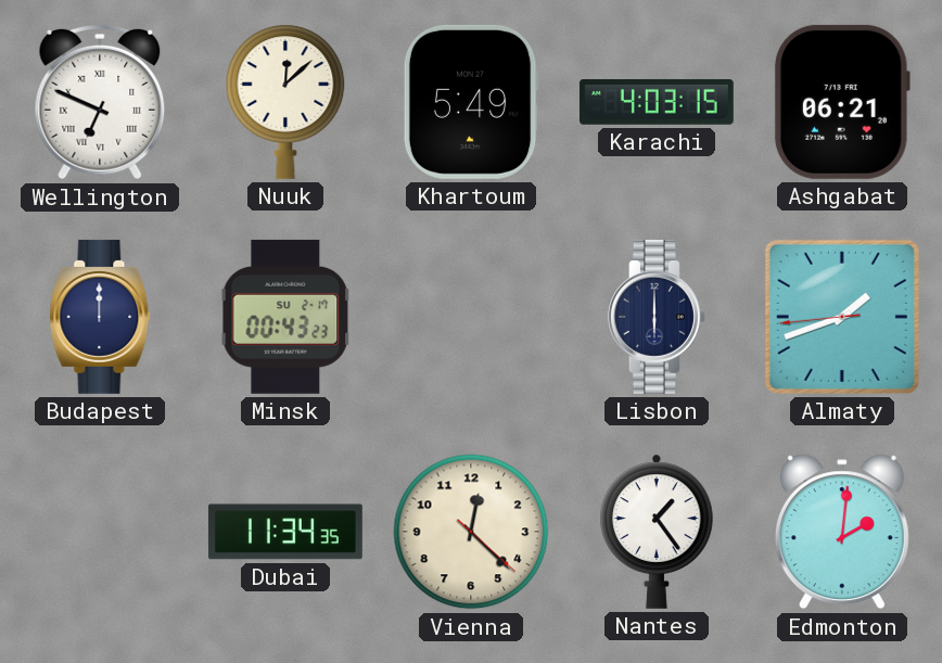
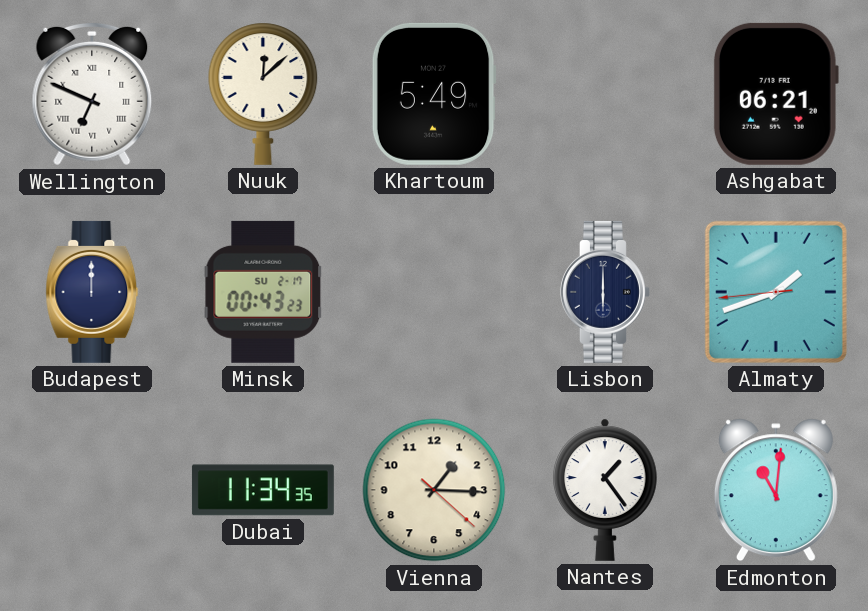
Karachi: 4:03 -> none
Vienna: 12:22 -> 1:15
Edmonton: 2:01 -> 11:01
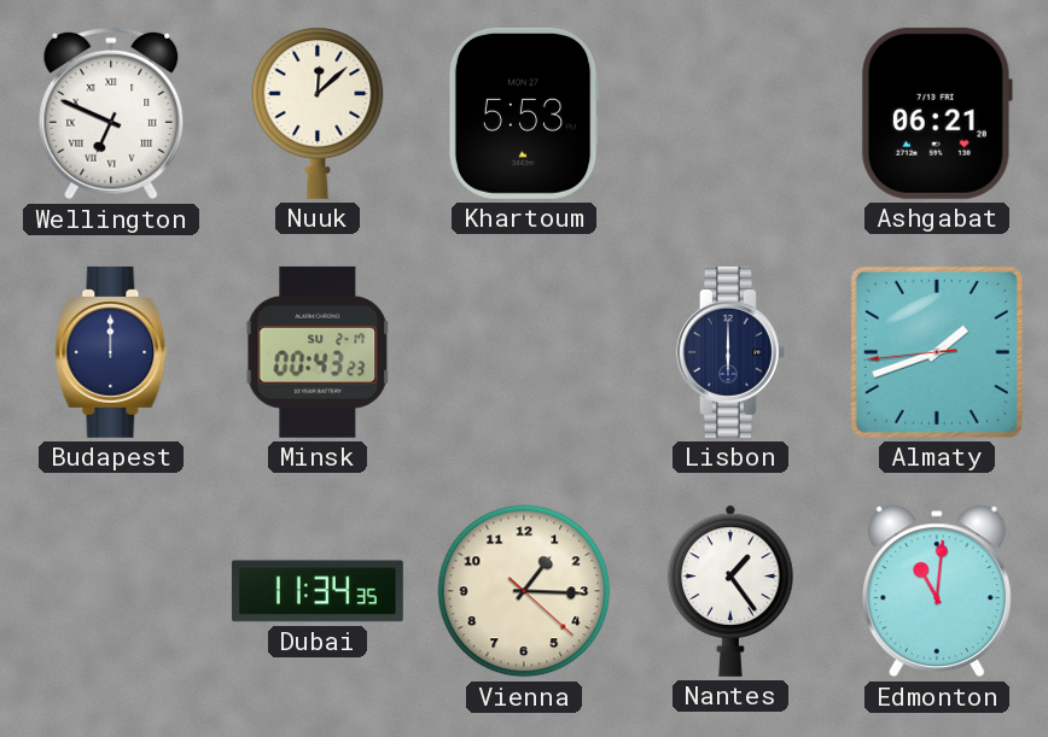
Khartoum: 5:49 -> 5:53
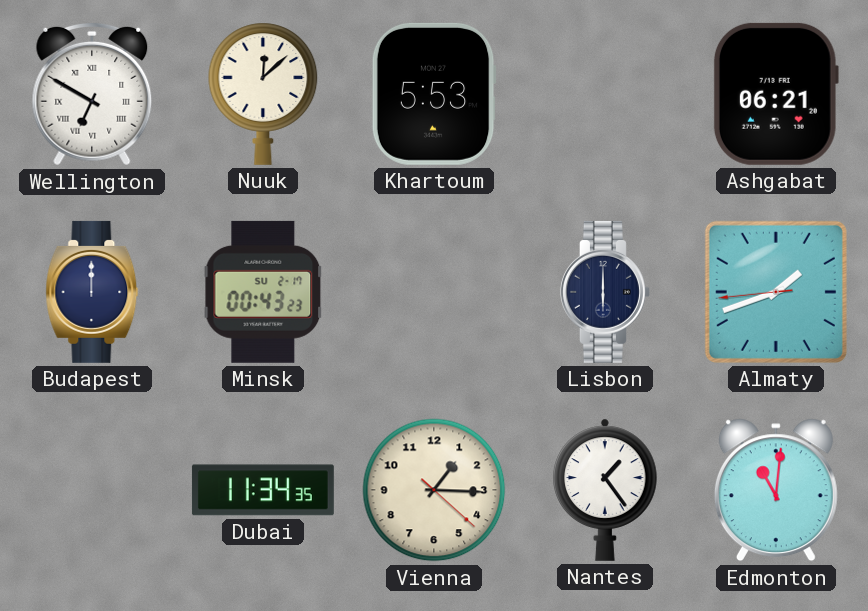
Wellington: 6:49 -> 6:50
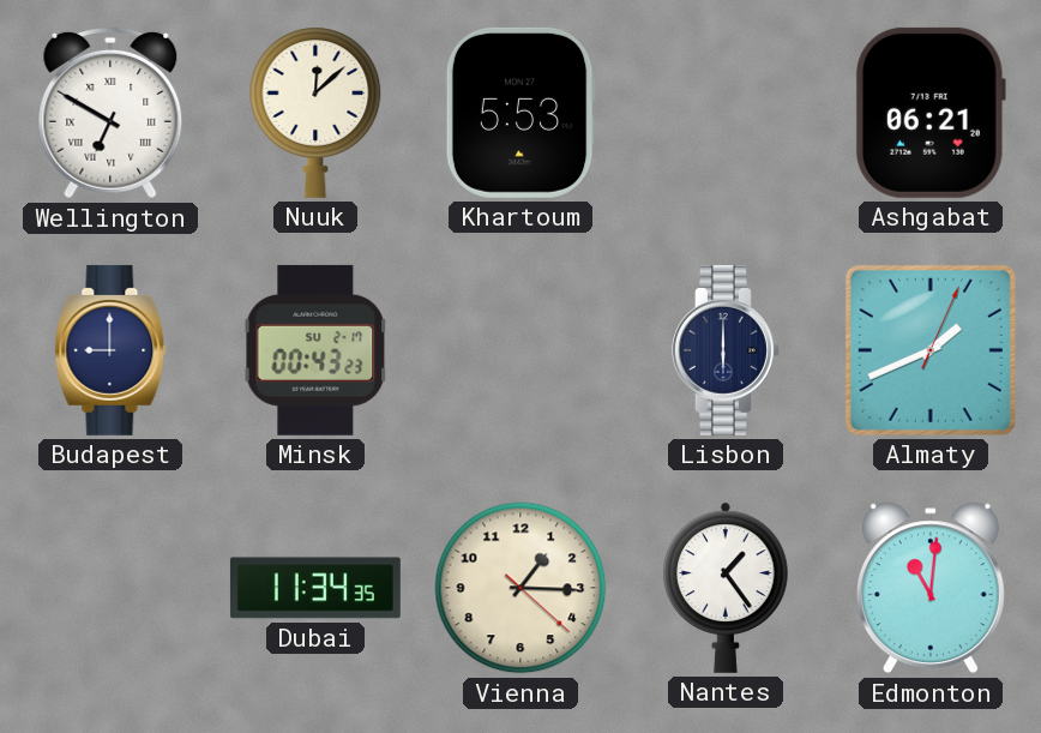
Budapest: 12:00 -> 9:00
Almaty: 1:41:44 -> 1:41:04
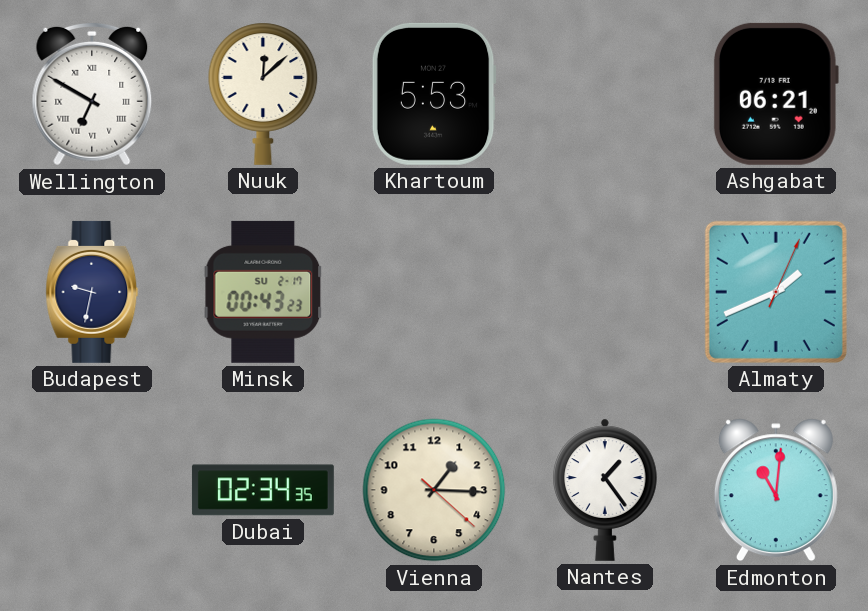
Budapest: 9:00 -> 9:32
Lisbon: 6:00 -> none
Dubai: 11:34 -> 02:34
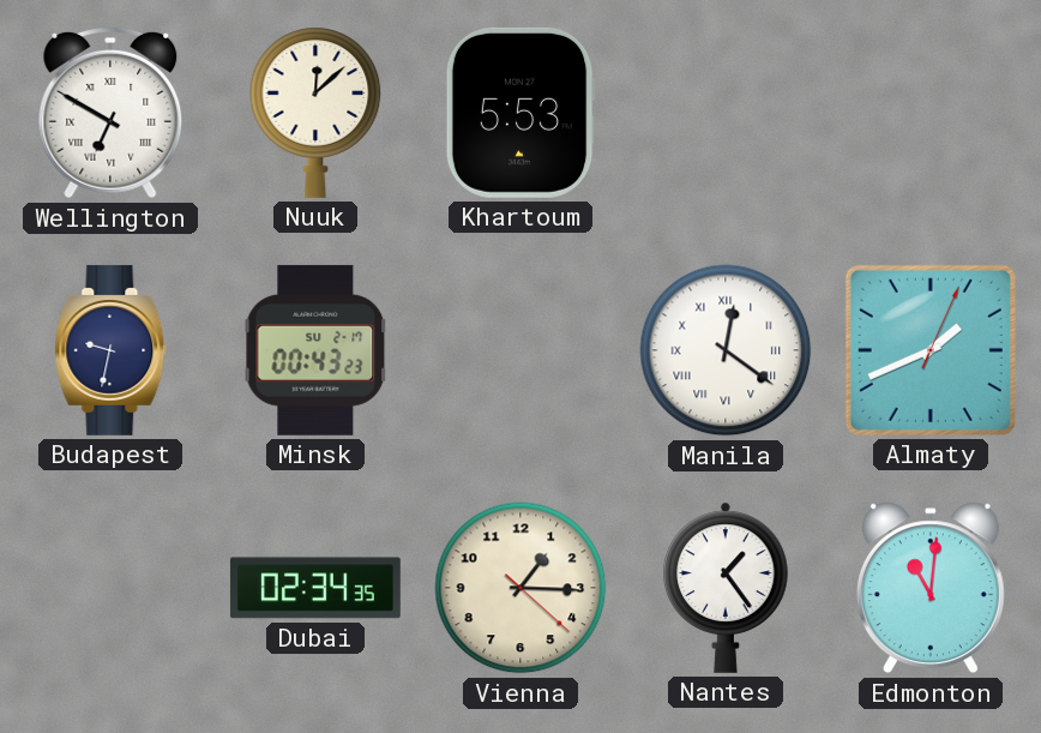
Ashgabat: 06:21 -> none
Manila: none -> 12:21
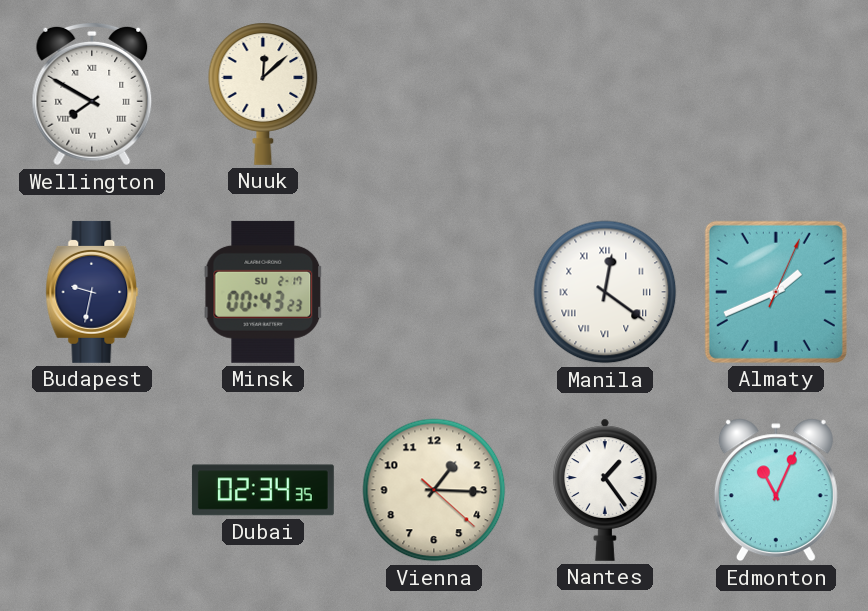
Wellington: 6:50 -> 7:50
Khartoum: 5:53 -> none
Edmonton: 11:01 -> 11:04
